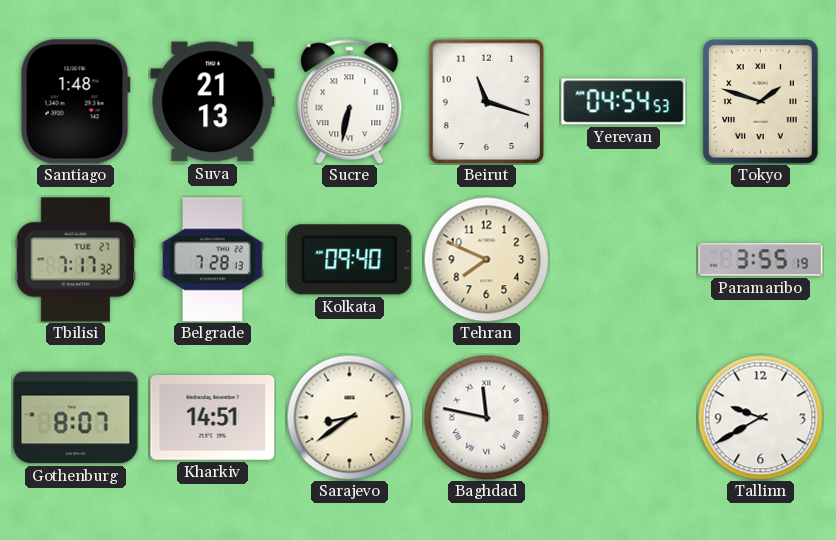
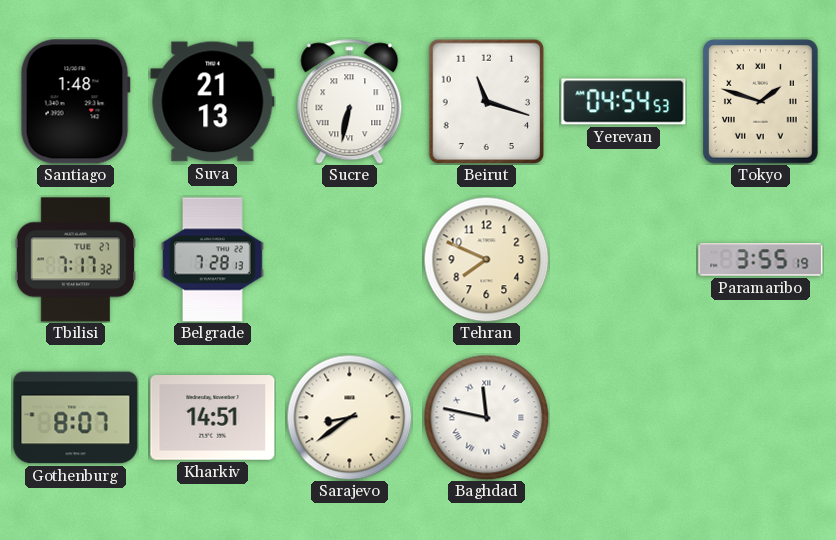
Kolkata: 09:40 -> none
Tallinn: 9:40 -> none
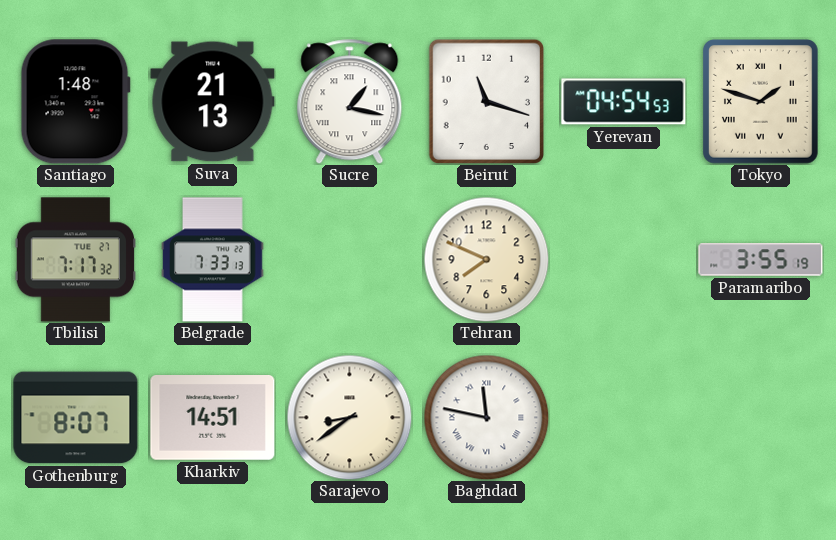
Sucre: 6:32 -> 1:17
Belgrade: 7:28 -> 7:33
